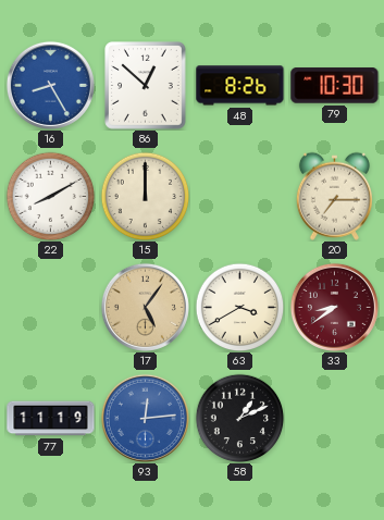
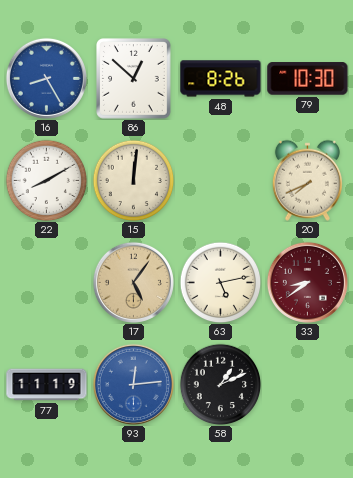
15: 12:00 -> 12:01
20: 7:15 -> 7:41
63: 3:40 -> 5:13
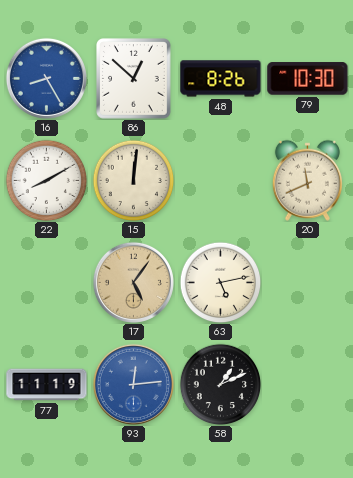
20: 7:41 -> 11:41
33: 8:39 -> none
